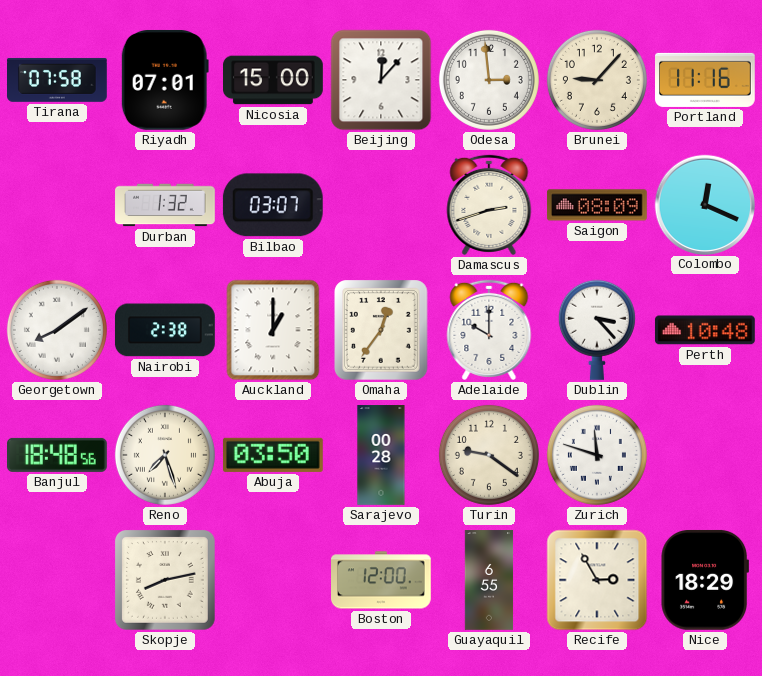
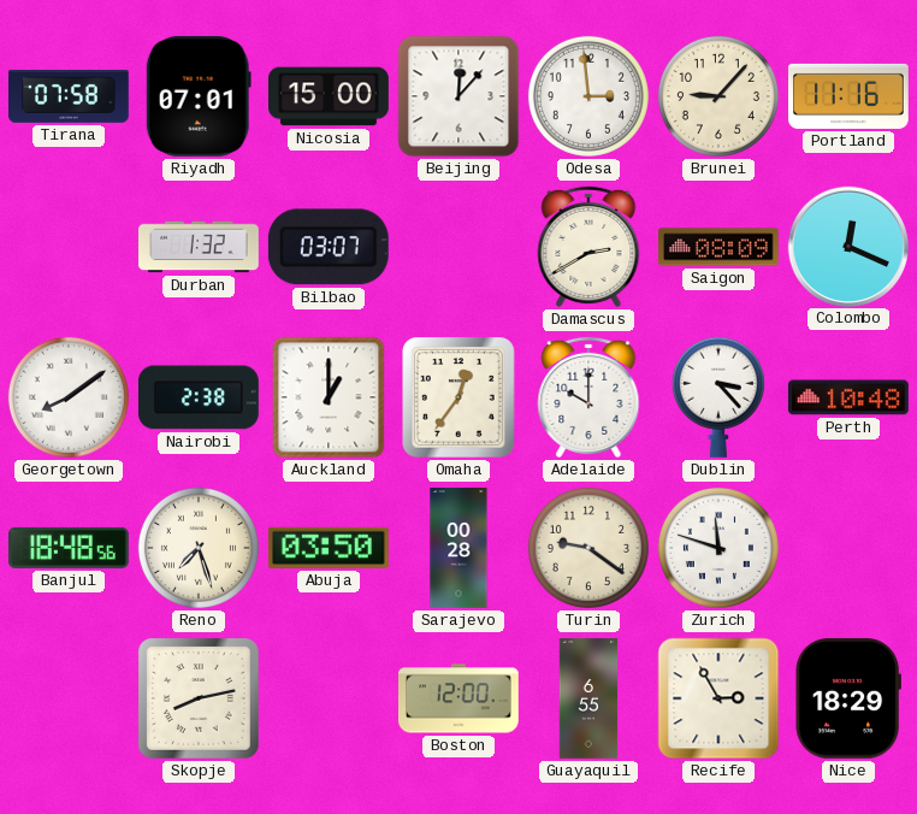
Damascus: 2:42 -> 2:40
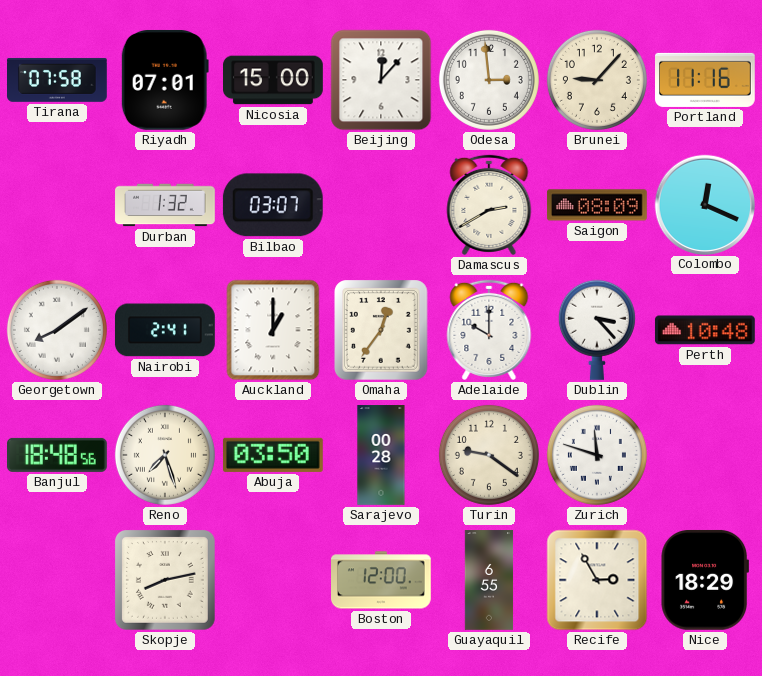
Nairobi: 2:38 -> 2:41
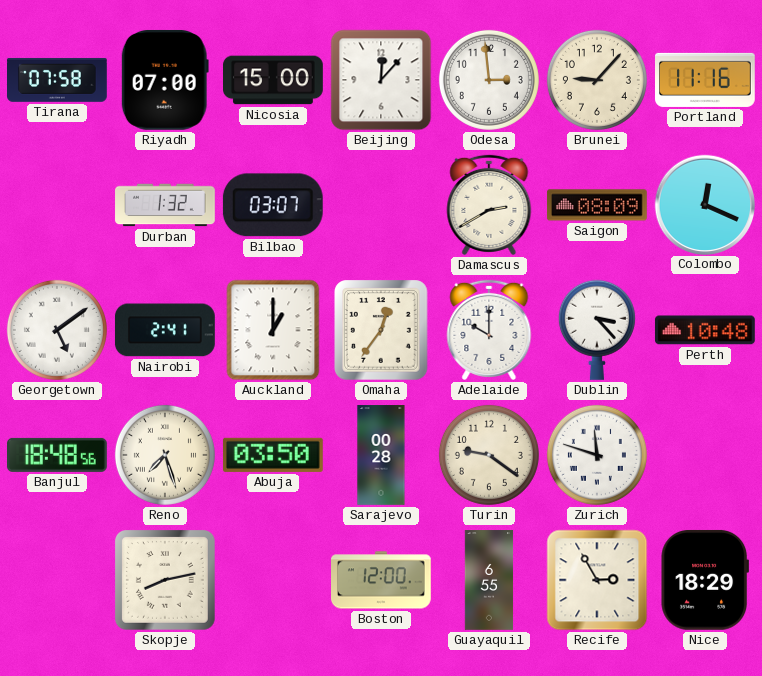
Riyadh: 07:01 -> 07:00
Georgetown: 8:09 -> 5:09
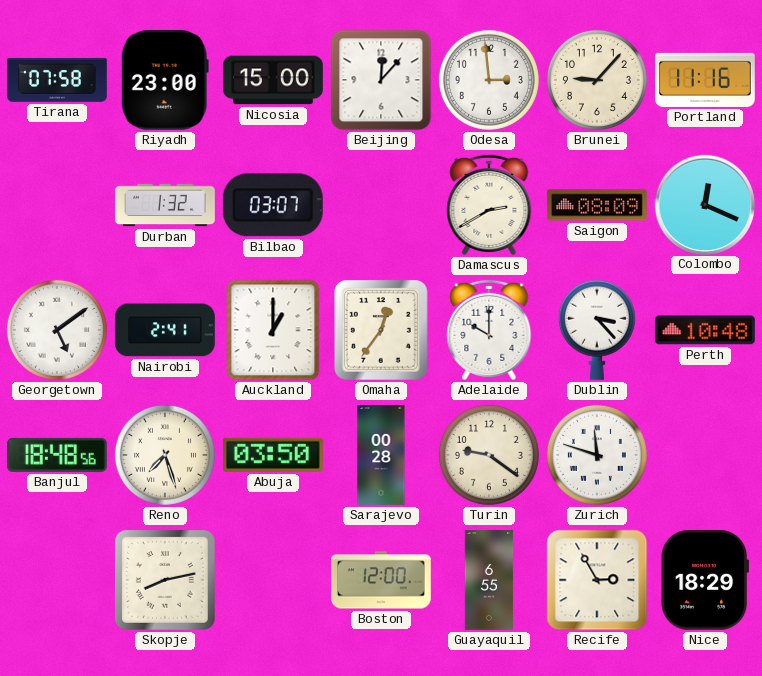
Riyadh: 07:00 -> 23:00
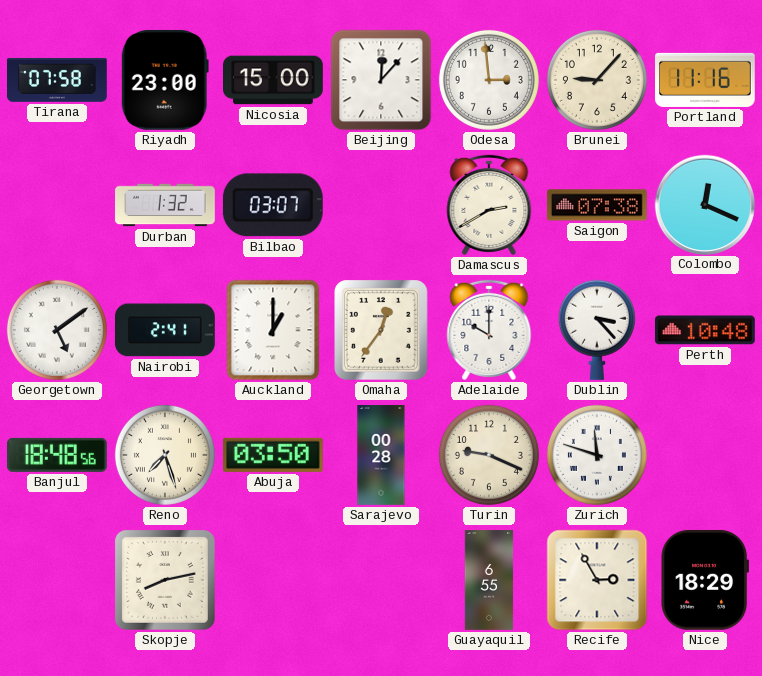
Saigon: 08:09 -> 07:38
Turin: 9:21 -> 9:19
Boston: 12:00 -> none
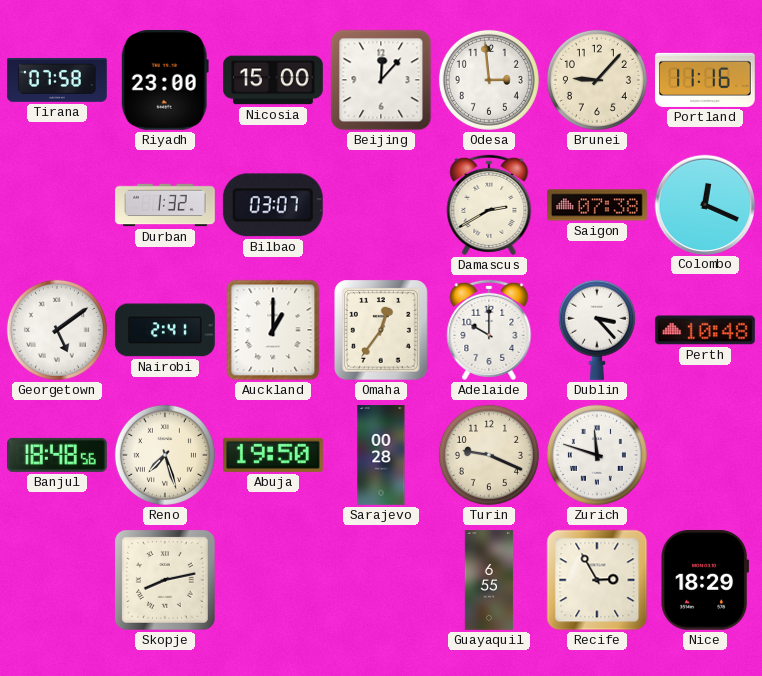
Abuja: 03:50 -> 19:50
